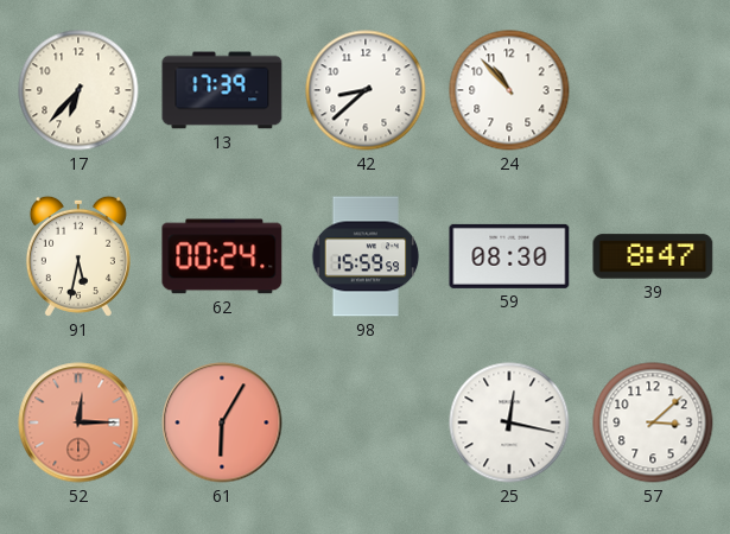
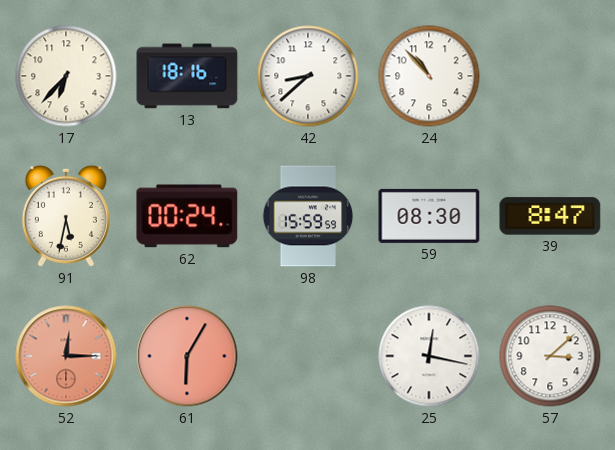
13: 17:39 -> 18:16
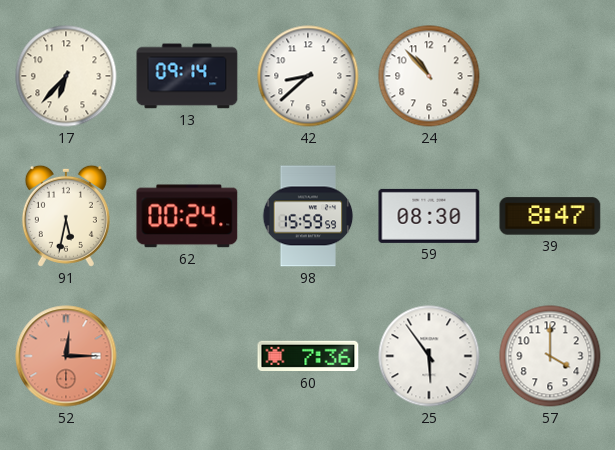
13: 18:16 -> 09:14
61: 6:05 -> none
60: none -> 7:36
25: 12:17 -> 5:54
57: 3:08 -> 4:00
